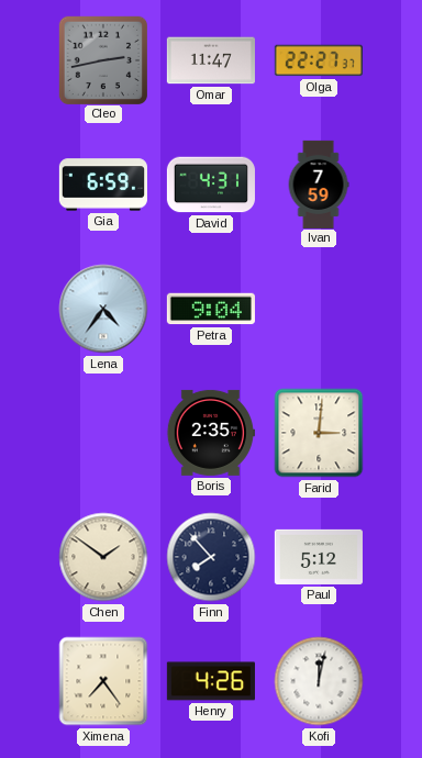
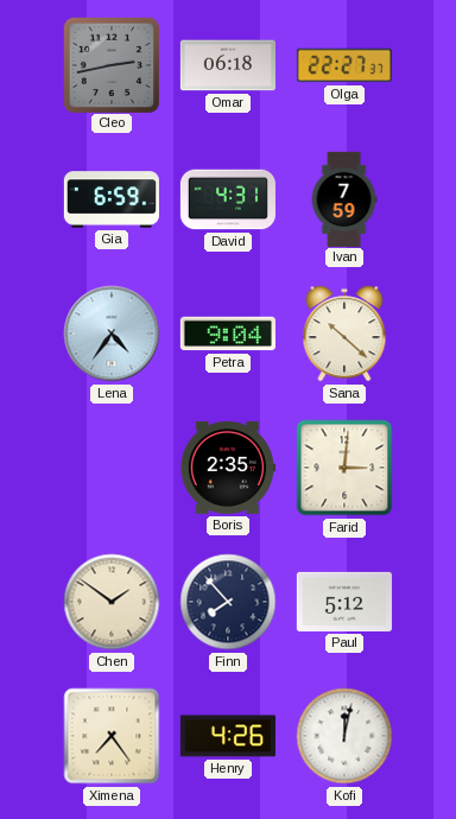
Omar: 11:47 -> 06:18
Sana: none -> 10:22
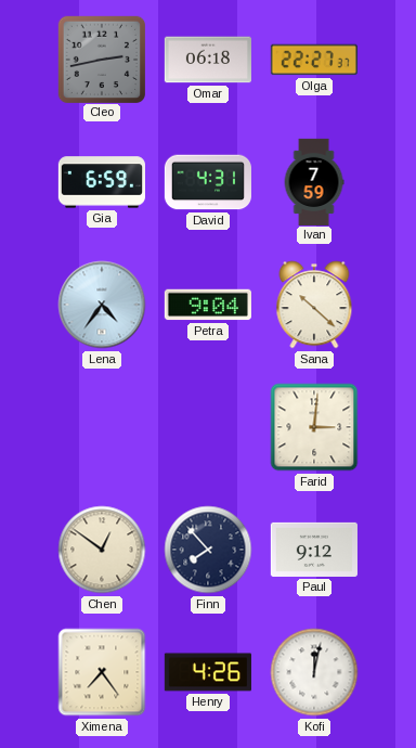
Boris: 2:35 -> none
Chen: 1:51 -> 12:51
Paul: 5:12 -> 9:12
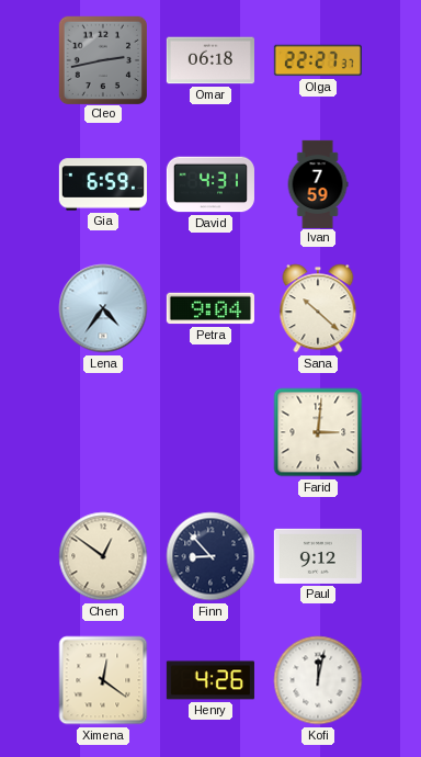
Finn: 7:53 -> 8:53
Ximena: 7:24 -> 12:21
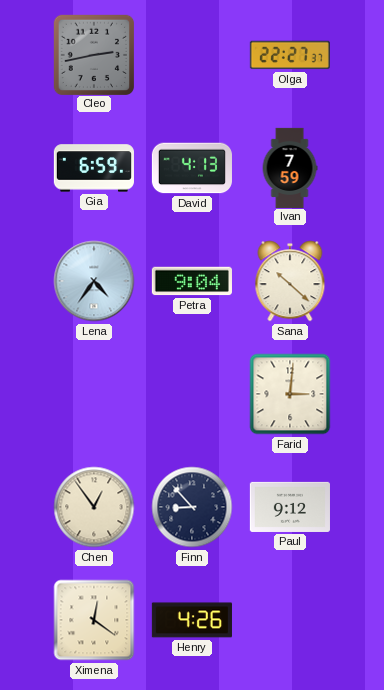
Omar: 06:18 -> none
David: 4:31 -> 4:13
Chen: 12:51 -> 12:54
Kofi: 12:02 -> none
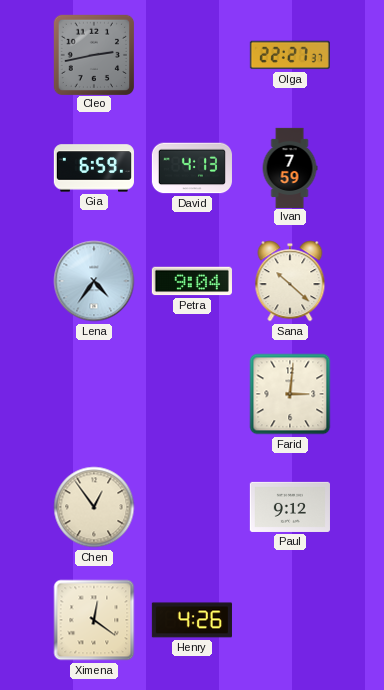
Finn: 8:53 -> none
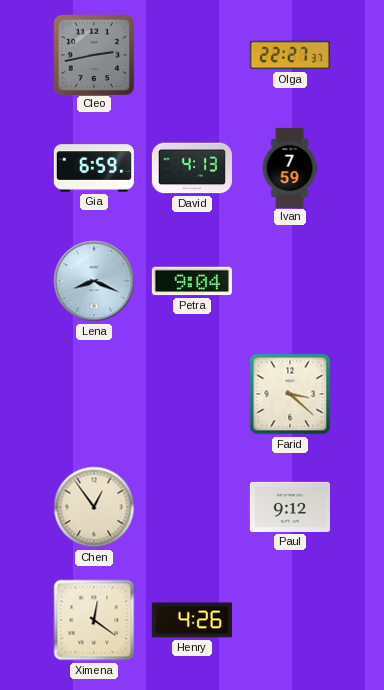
Lena: 4:36 -> 8:19
Sana: 10:22 -> none
Farid: 3:01 -> 3:22
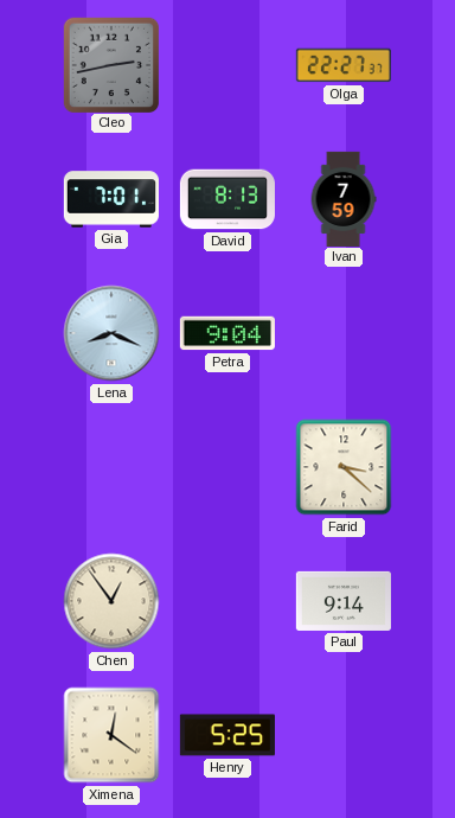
Gia: 6:59 -> 7:01
David: 4:13 -> 8:13
Paul: 9:12 -> 9:14
Henry: 4:26 -> 5:25
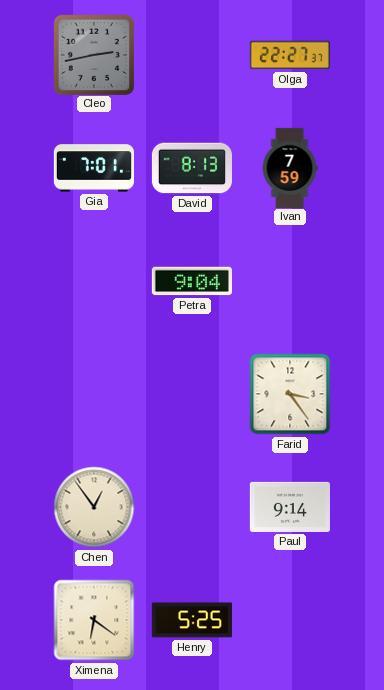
Lena: 8:19 -> none
Farid: 3:22 -> 3:24
Ximena: 12:21 -> 6:21
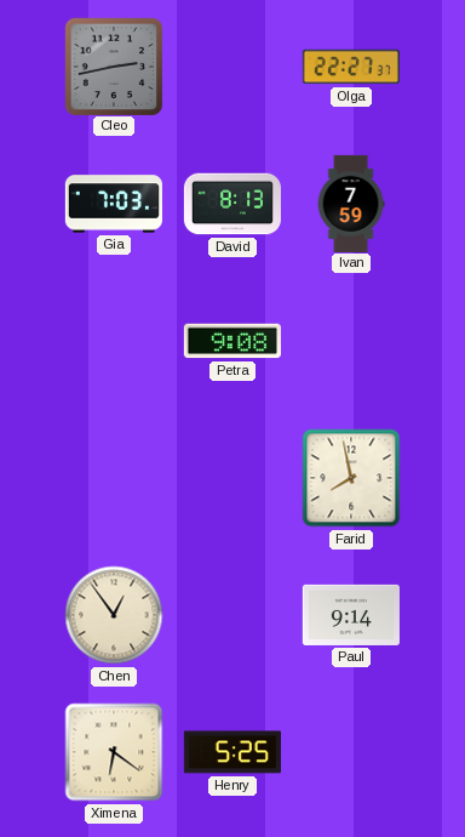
Gia: 7:01 -> 7:03
Petra: 9:04 -> 9:08
Farid: 3:24 -> 7:58
